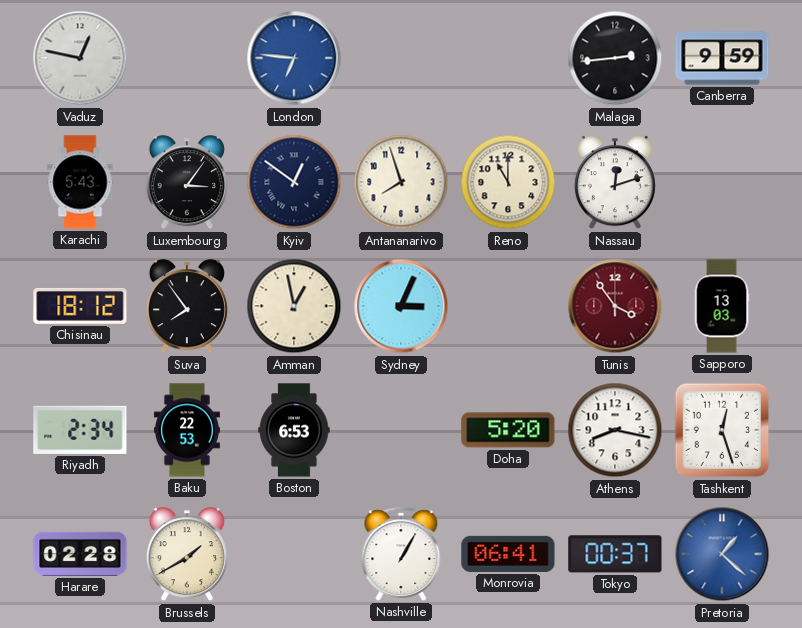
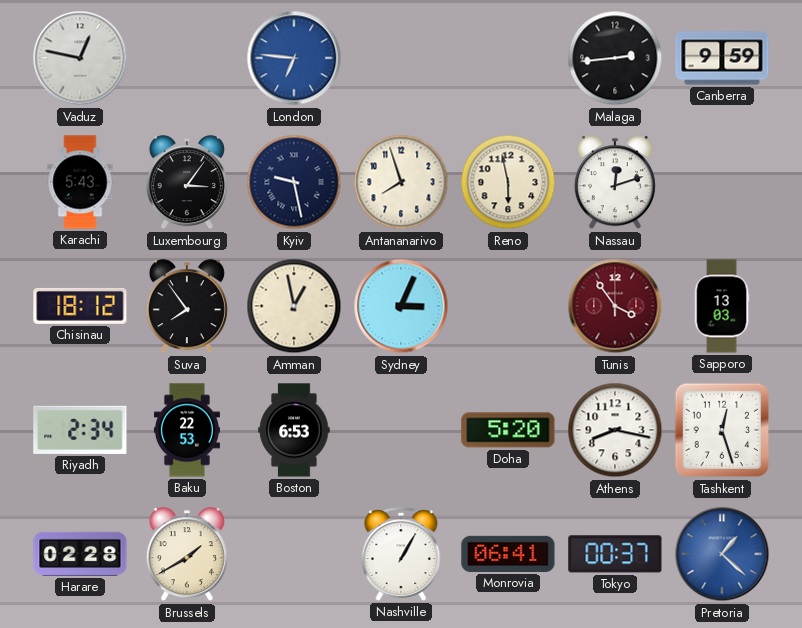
Kyiv: 12:51 -> 9:28
Reno: 11:00 -> 5:58
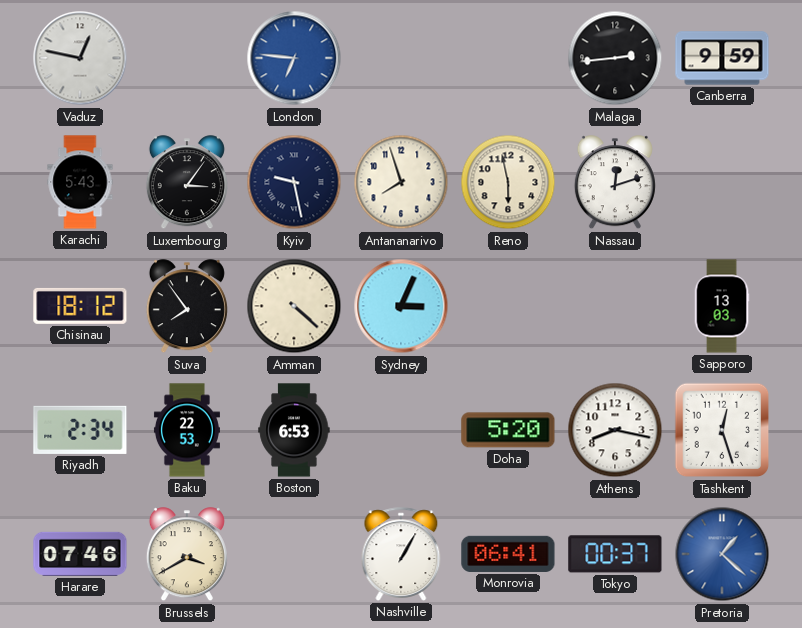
Amman: 12:58 -> 4:22
Tunis: 3:54 -> none
Harare: 02:28 -> 07:46
Brussels: 1:40 -> 3:40
